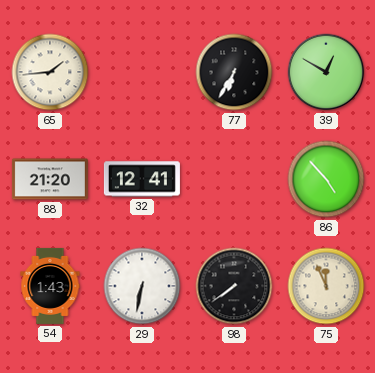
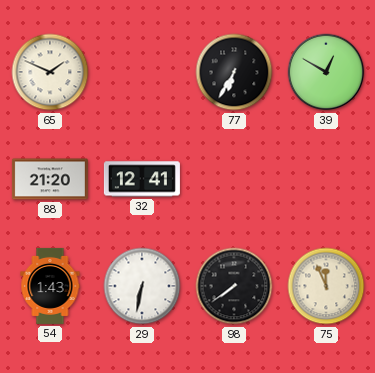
65: 1:44 -> 1:49
86: 4:53 -> none
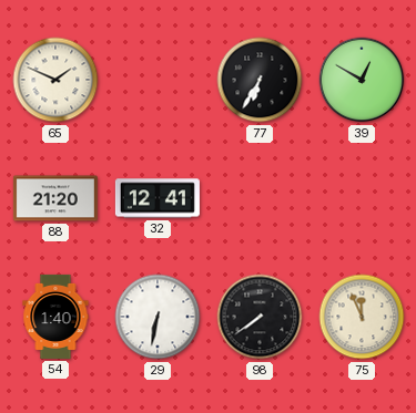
54: 1:43 -> 1:40
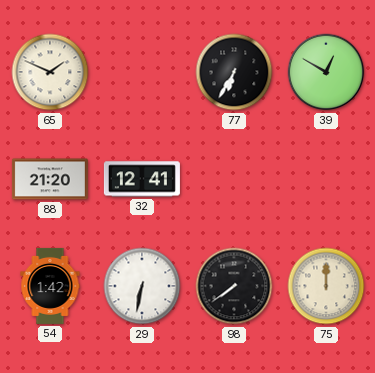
54: 1:40 -> 1:42
75: 11:56 -> 12:00
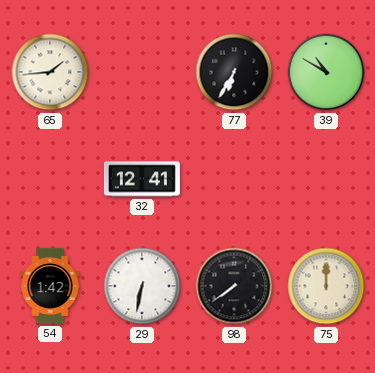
65: 1:49 -> 1:44
39: 12:50 -> 10:50
88: 21:20 -> none
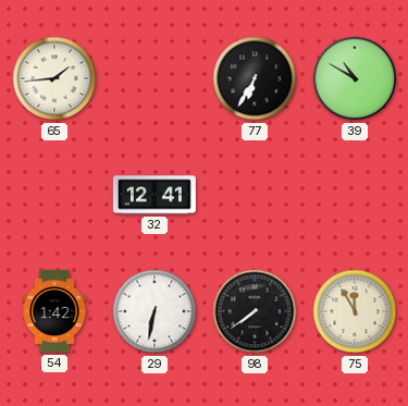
75: 12:00 -> 11:55
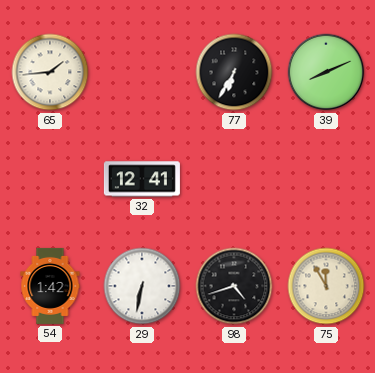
39: 10:50 -> 8:11
98: 7:39 -> 4:42
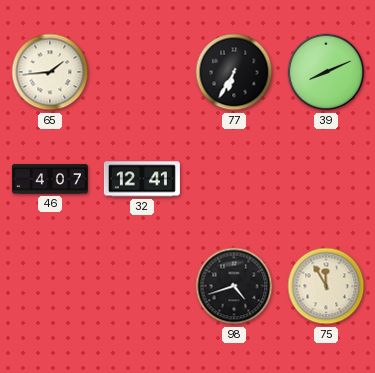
46: none -> 4:07
54: 1:42 -> none
29: 6:32 -> none
